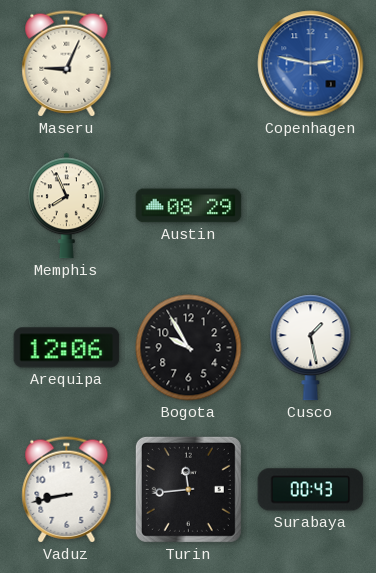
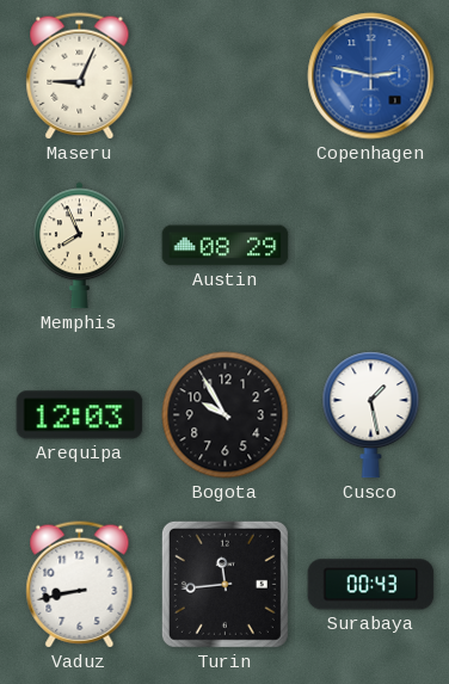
Arequipa: 12:06 -> 12:03
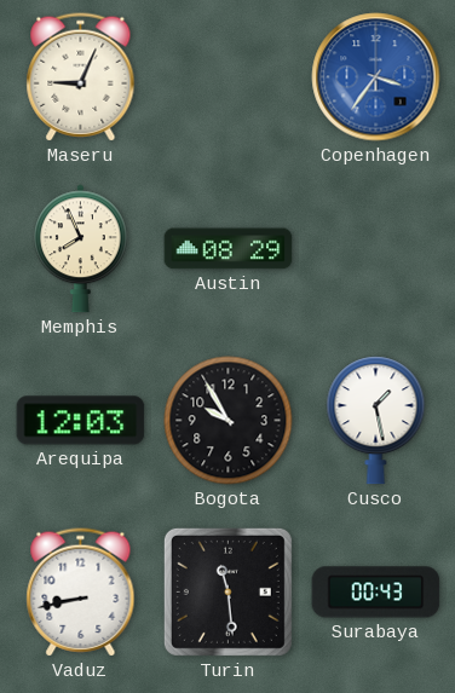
Copenhagen: 2:47 -> 3:36
Turin: 11:44 -> 11:29
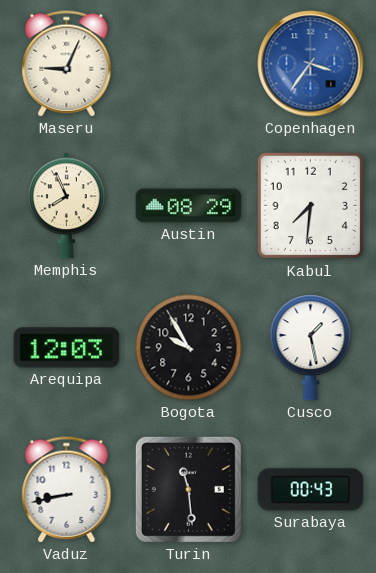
Kabul: none -> 7:31
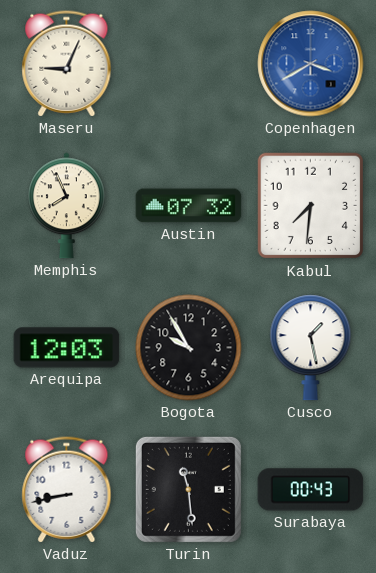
Copenhagen: 3:36 -> 3:40
Austin: 08:29 -> 07:32
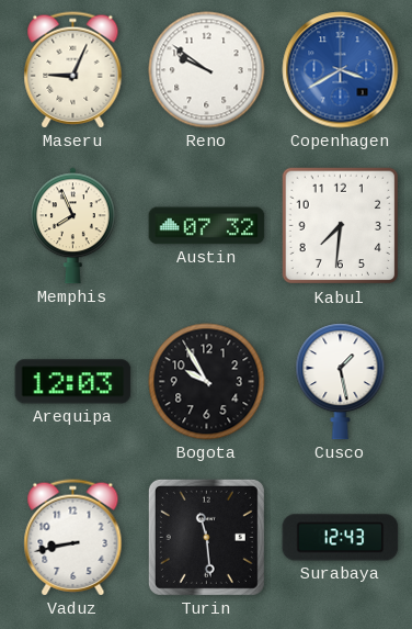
Reno: none -> 9:51
Surabaya: 00:43 -> 12:43
